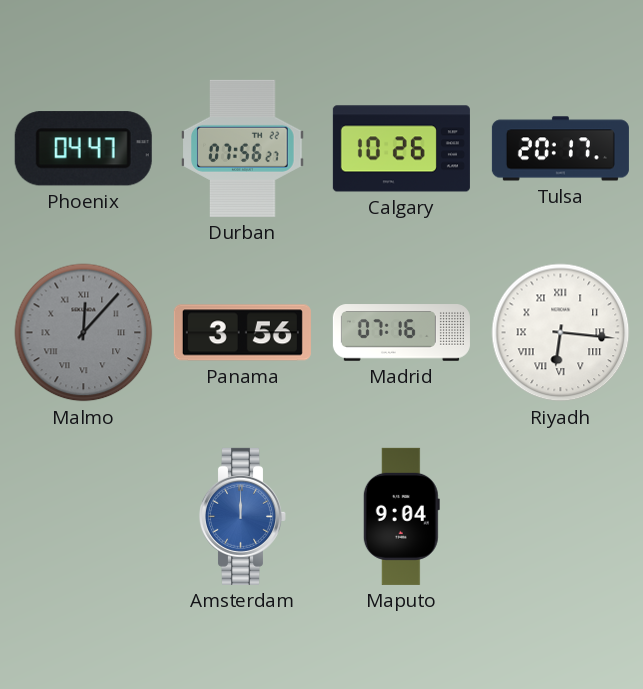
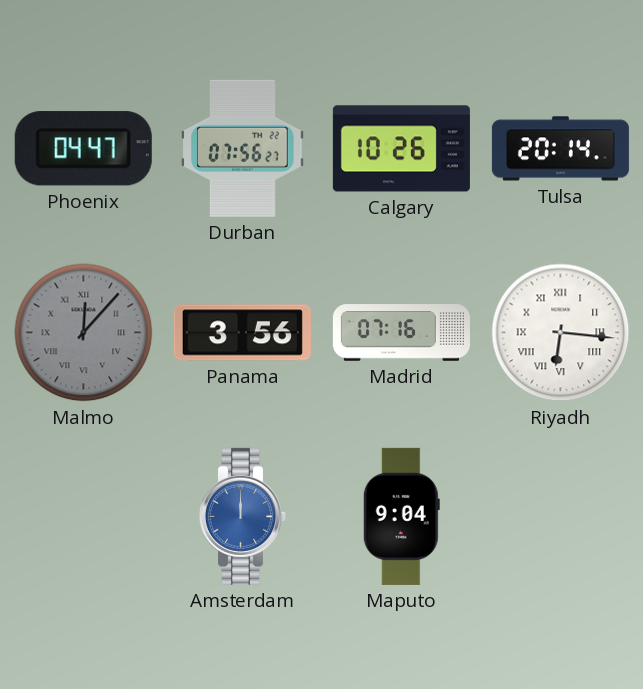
Tulsa: 20:17 -> 20:14
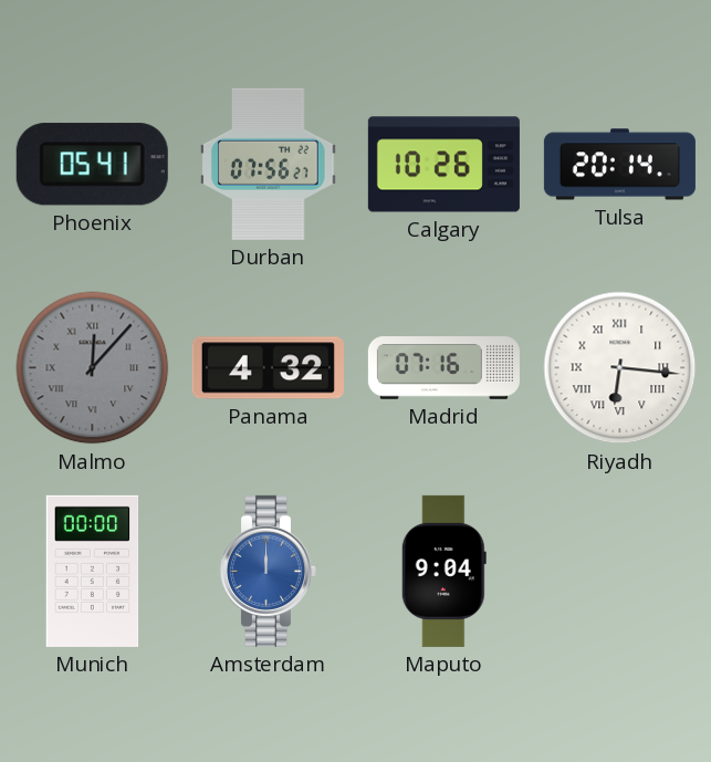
Phoenix: 04:47 -> 05:41
Panama: 3:56 -> 4:32
Munich: none -> 00:00
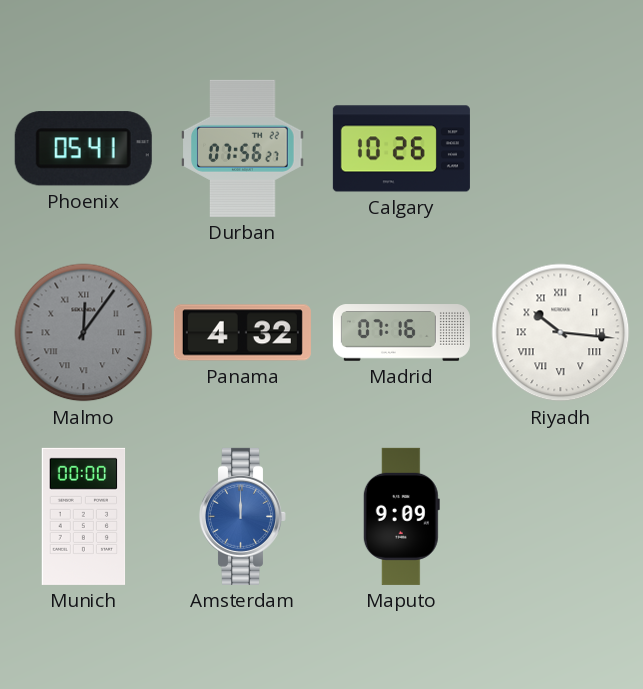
Tulsa: 20:14 -> none
Malmo: 12:07 -> 12:06
Riyadh: 6:16 -> 10:16
Maputo: 9:04 -> 9:09
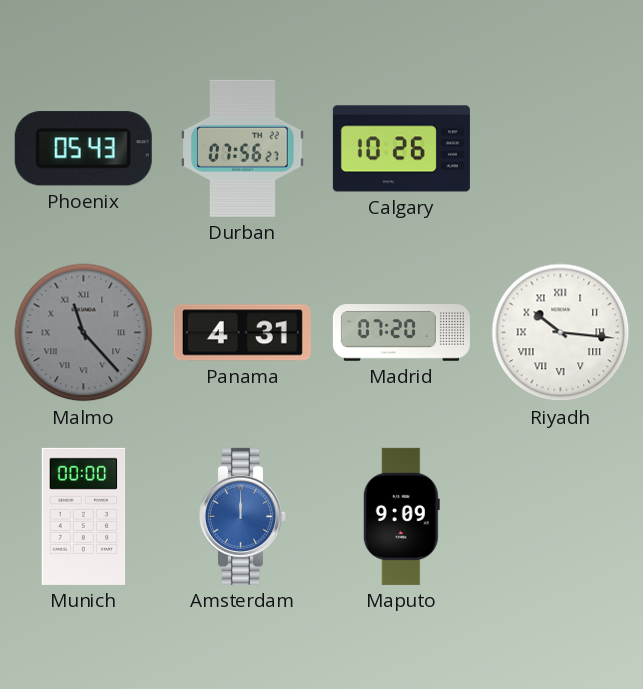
Phoenix: 05:41 -> 05:43
Malmo: 12:06 -> 11:23
Panama: 4:32 -> 4:31
Madrid: 07:16 -> 07:20
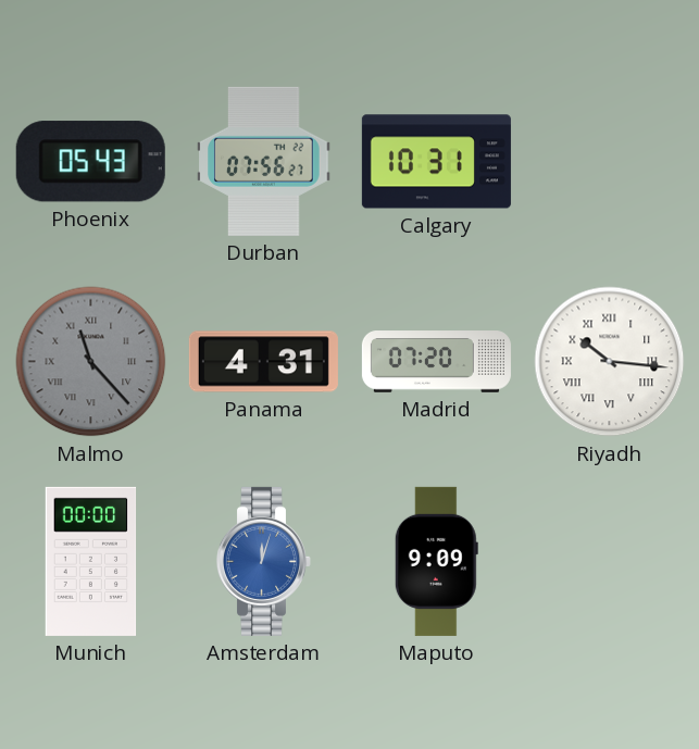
Calgary: 10:26 -> 10:31
Amsterdam: 12:00 -> 12:03
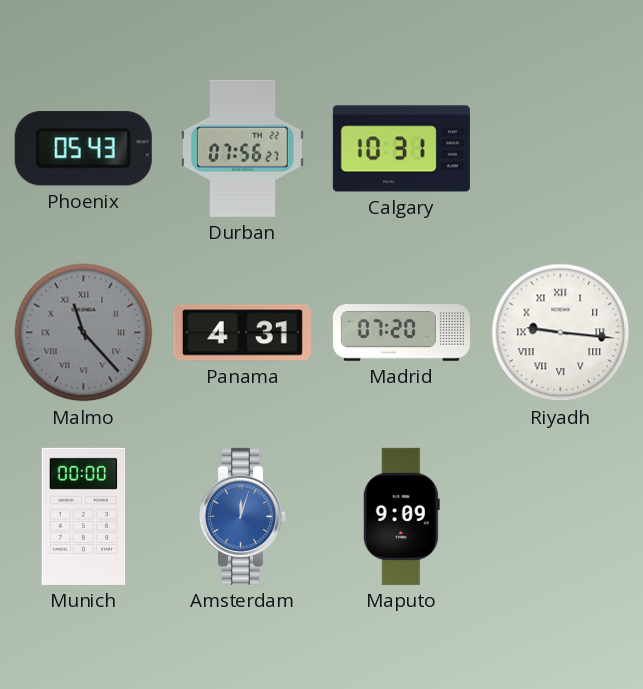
Riyadh: 10:16 -> 9:16
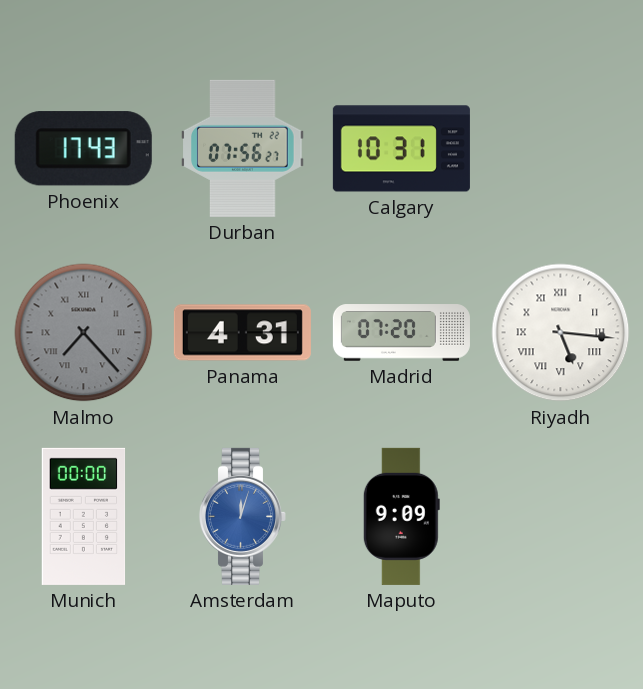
Phoenix: 05:43 -> 17:43
Malmo: 11:23 -> 7:23
Riyadh: 9:16 -> 5:16
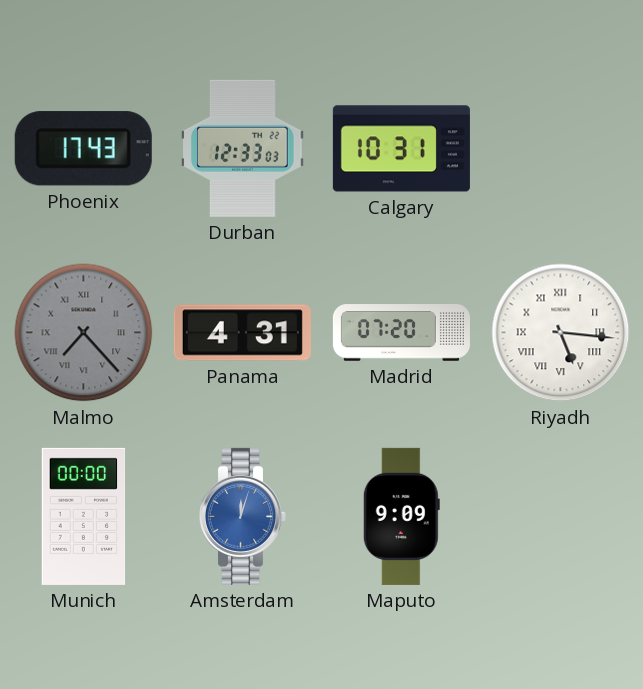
Durban: 07:56 -> 12:33
